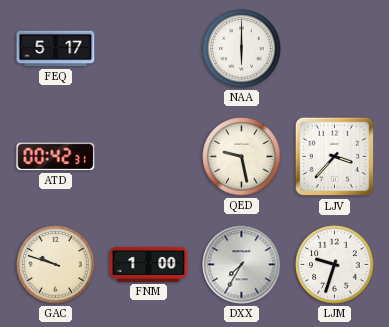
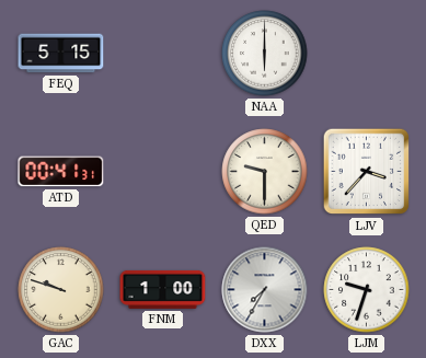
FEQ: 5:17 -> 5:15
ATD: 00:42 -> 00:41
QED: 9:28 -> 9:30
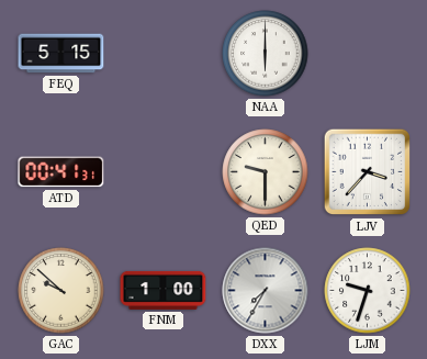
GAC: 9:48 -> 9:52
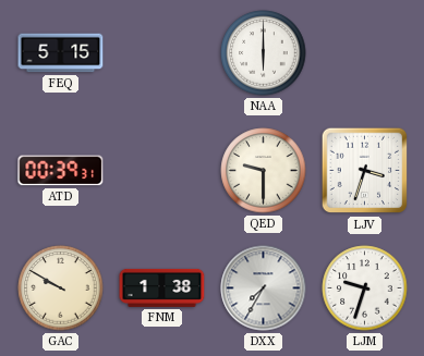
ATD: 00:41 -> 00:39
LJV: 3:37 -> 3:33
GAC: 9:52 -> 9:50
FNM: 1:00 -> 1:38
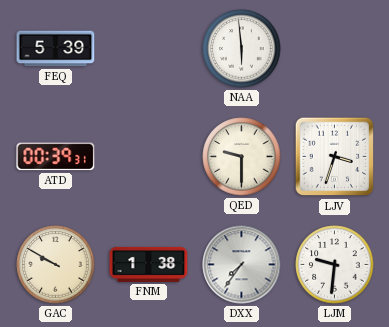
FEQ: 5:15 -> 5:39
NAA: 6:00 -> 5:59
DXX: 7:35 -> 7:36
LJM: 9:33 -> 9:31
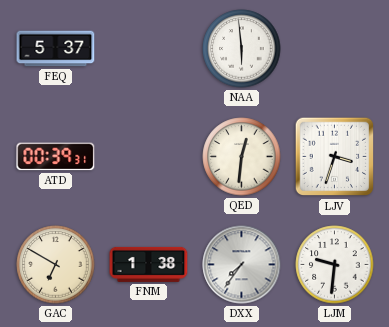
FEQ: 5:39 -> 5:37
QED: 9:30 -> 12:31
GAC: 9:50 -> 6:50
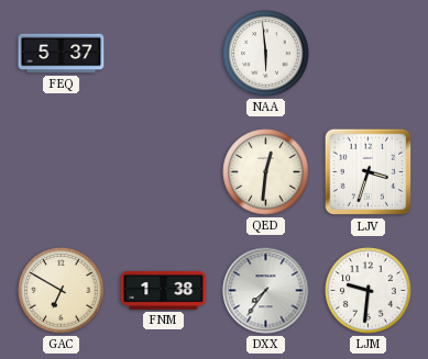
ATD: 00:39 -> none
